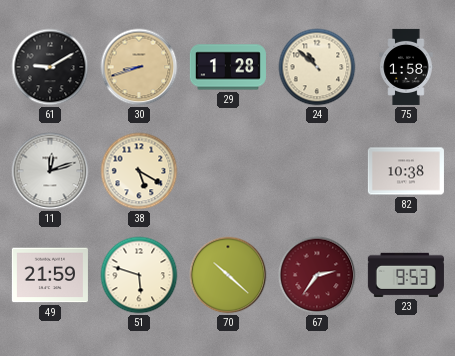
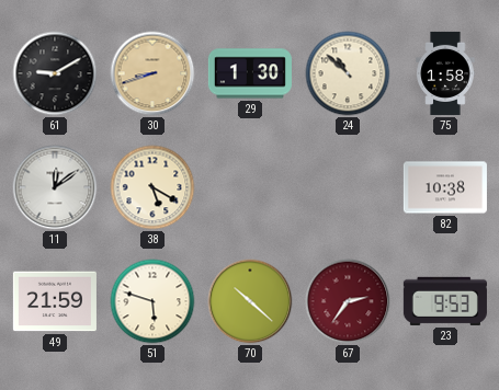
29: 1:28 -> 1:30
11: 12:12 -> 12:09
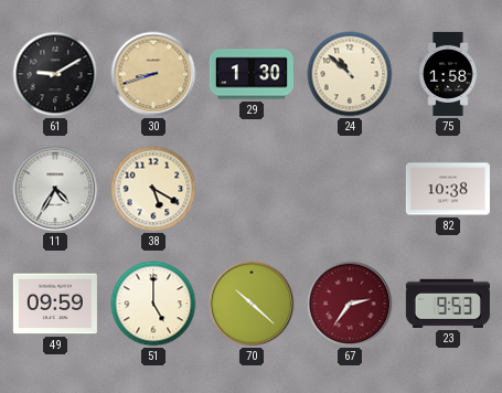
11: 12:09 -> 4:35
49: 21:59 -> 09:59
51: 5:48 -> 5:00
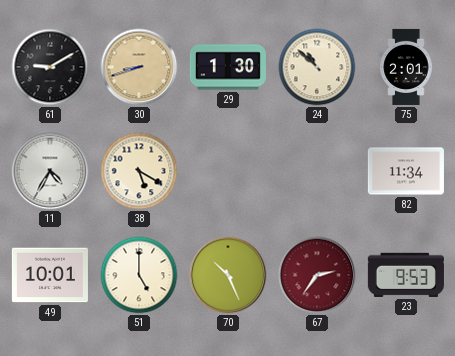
75: 1:58 -> 2:01
82: 10:38 -> 11:34
49: 09:59 -> 10:01
70: 10:22 -> 10:26
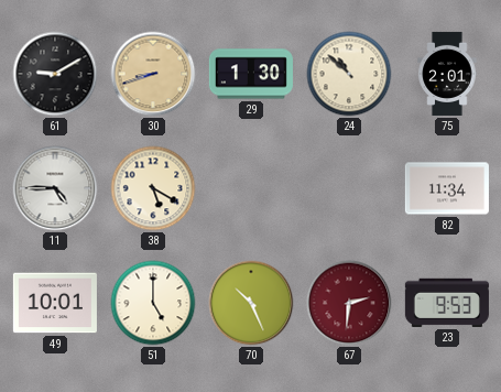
11: 4:35 -> 4:45
67: 2:36 -> 2:31
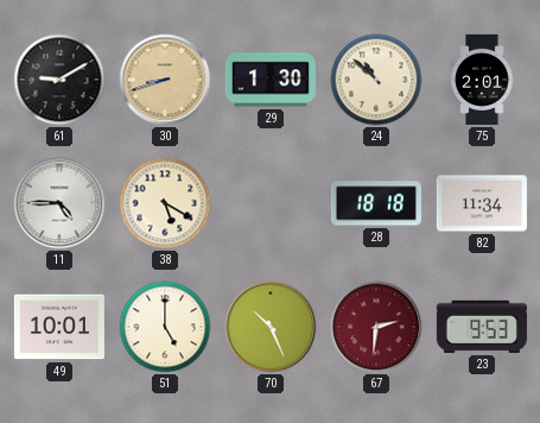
28: none -> 18:18
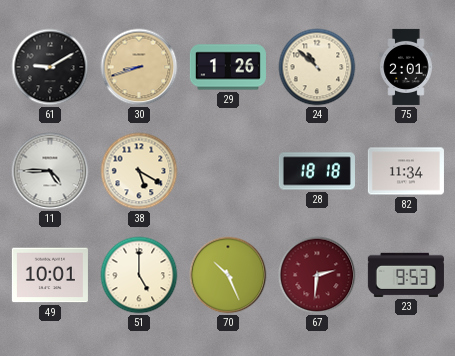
29: 1:30 -> 1:26
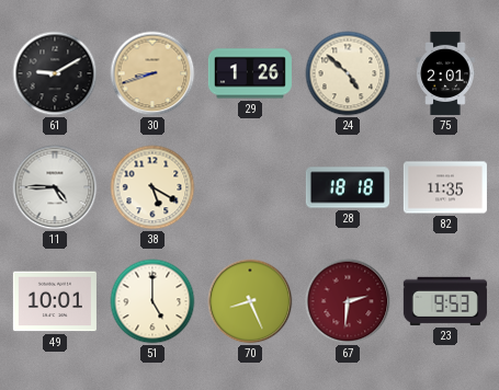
24: 10:52 -> 4:52
82: 11:34 -> 11:35
70: 10:26 -> 8:26
